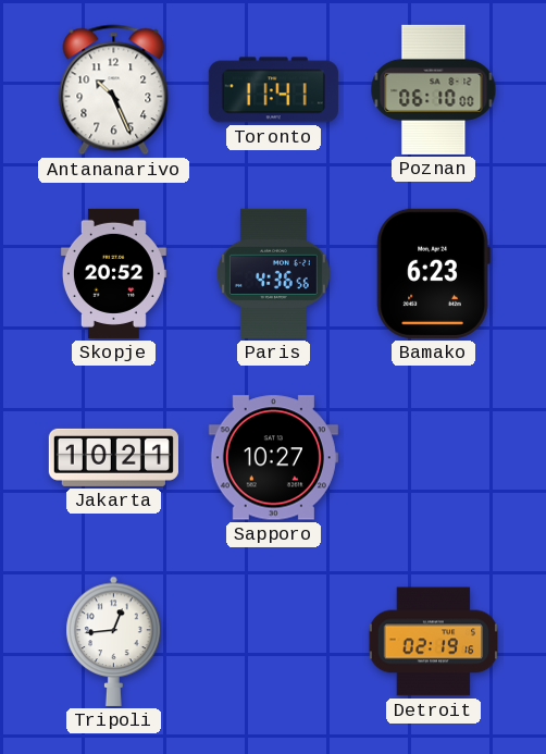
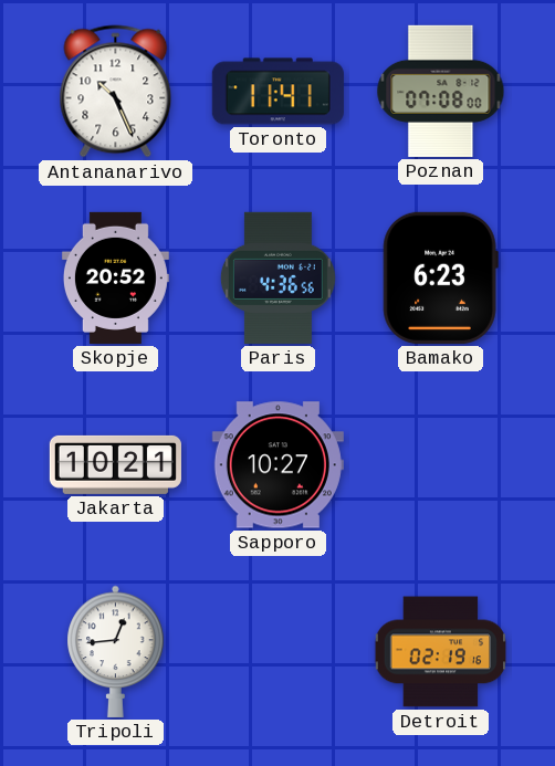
Poznan: 06:10 -> 07:08
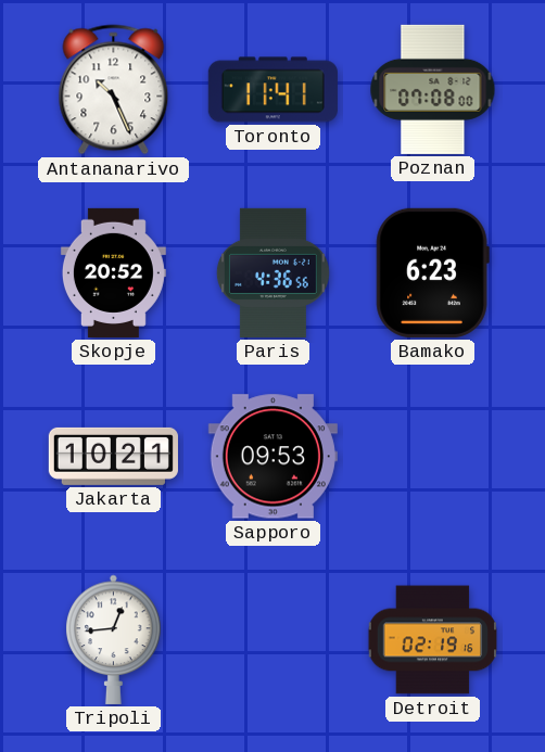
Sapporo: 10:27 -> 09:53
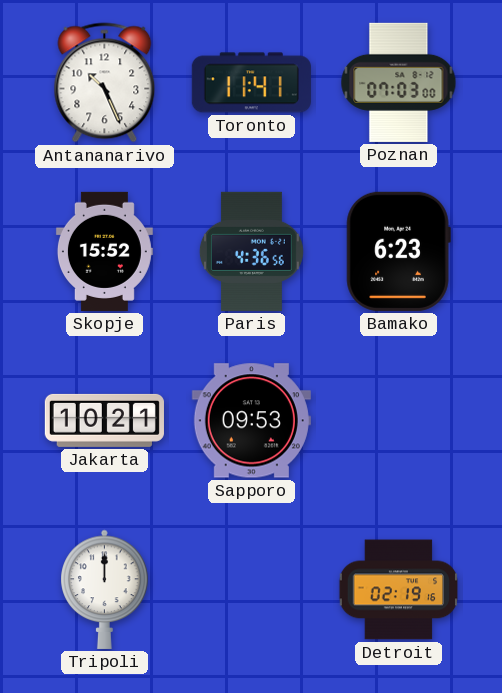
Poznan: 07:08 -> 07:03
Skopje: 20:52 -> 15:52
Tripoli: 12:44 -> 12:00
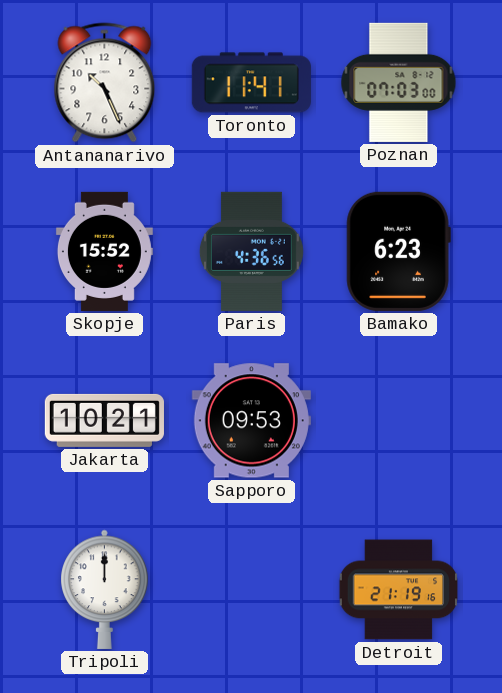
Detroit: 02:19 -> 21:19
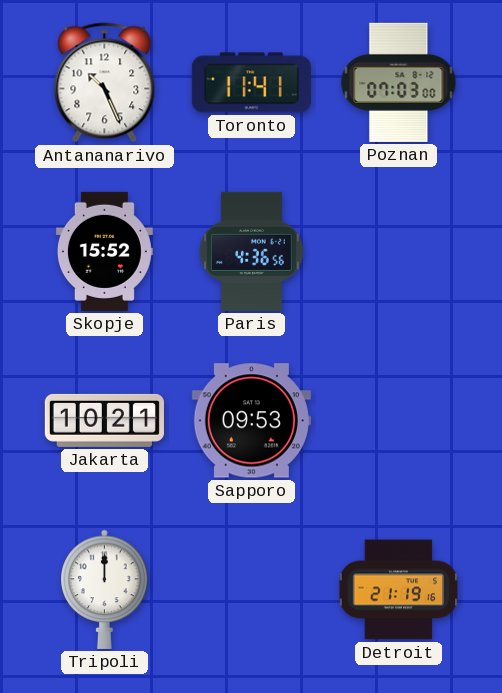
Bamako: 6:23 -> none
